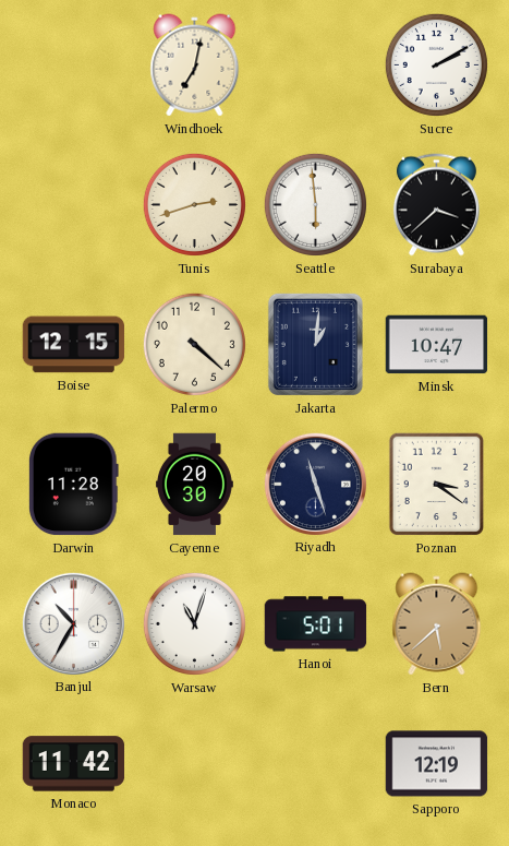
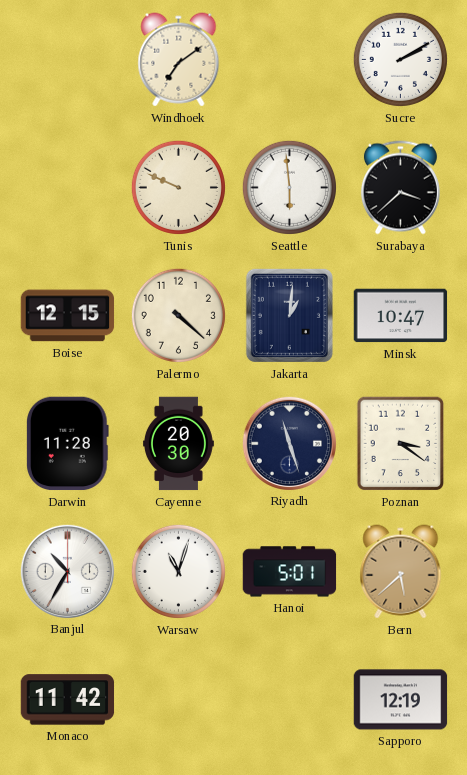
Windhoek: 7:02 -> 7:09
Tunis: 2:42 -> 9:49
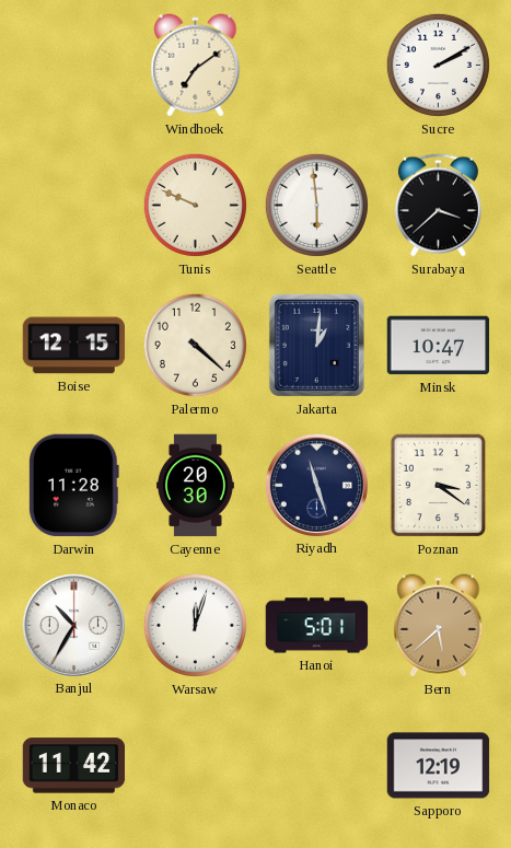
Warsaw: 11:03 -> 12:03
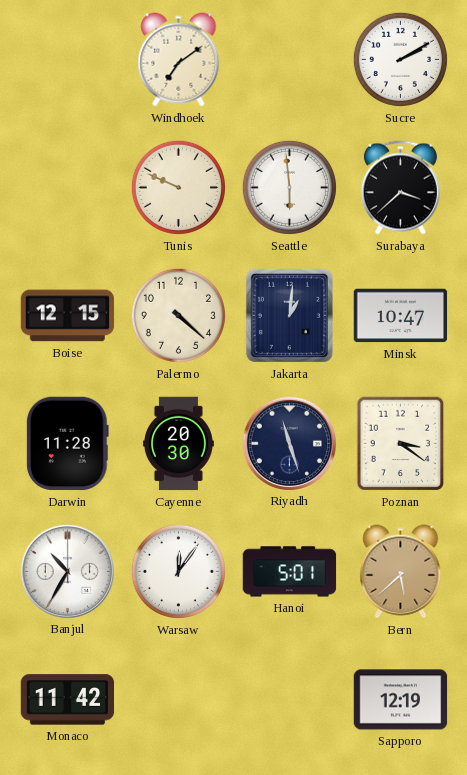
Warsaw: 12:03 -> 12:06
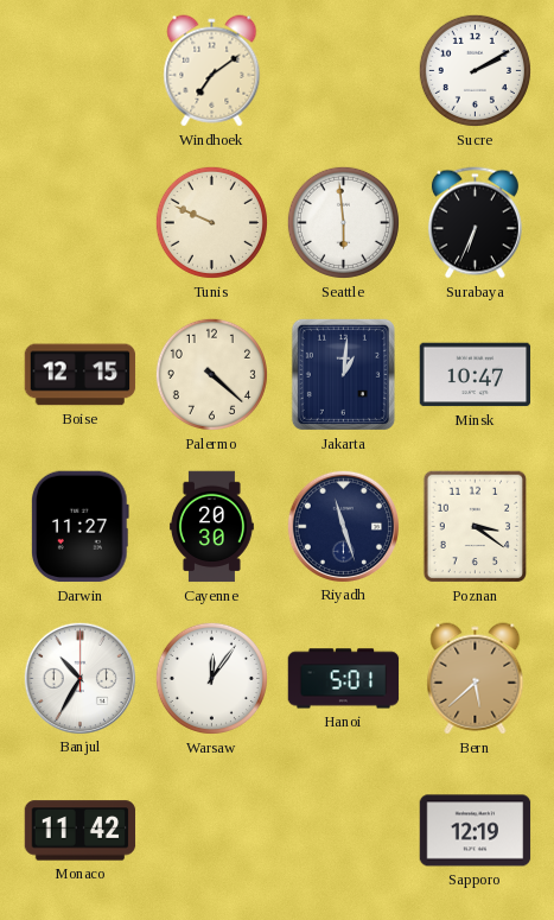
Surabaya: 3:38 -> 6:34
Darwin: 11:28 -> 11:27
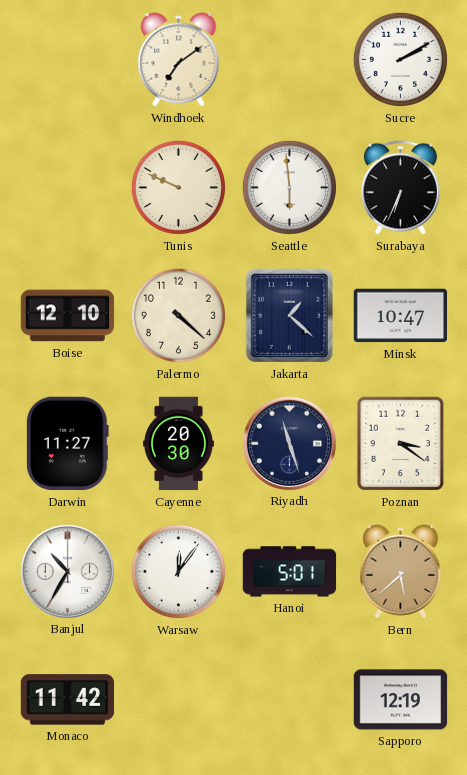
Boise: 12:15 -> 12:10
Jakarta: 1:01 -> 1:22
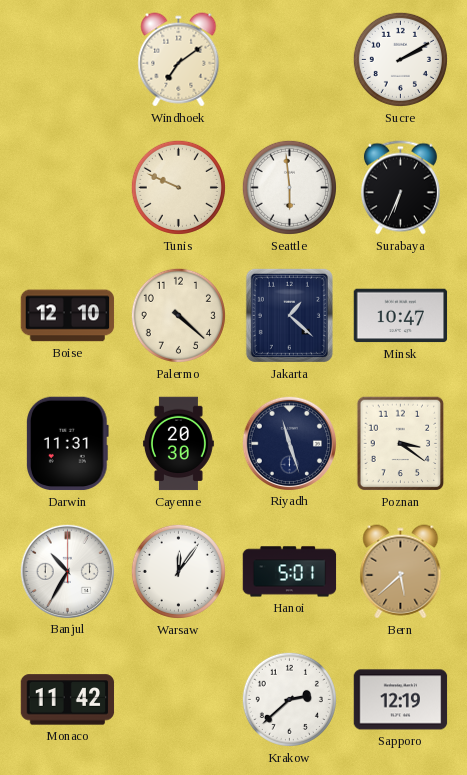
Darwin: 11:27 -> 11:31
Krakow: none -> 2:38
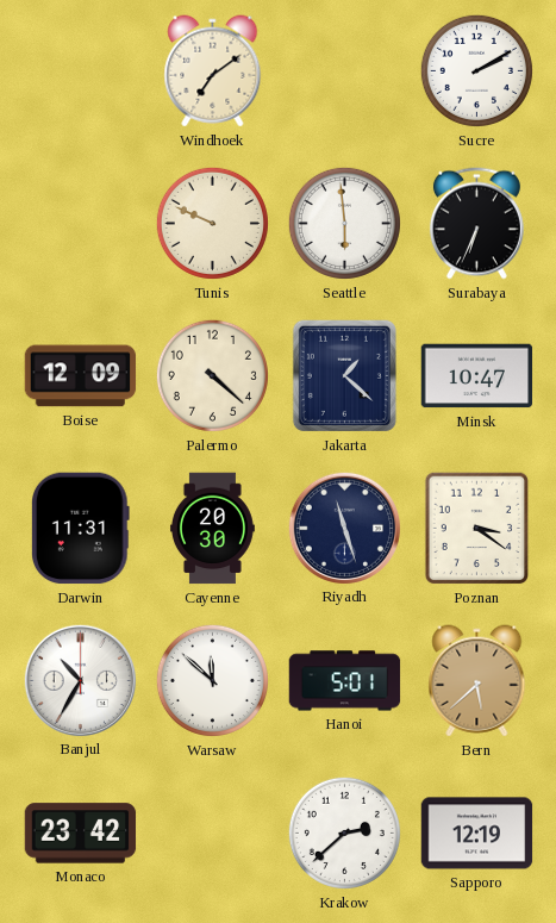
Boise: 12:10 -> 12:09
Warsaw: 12:06 -> 11:52
Monaco: 11:42 -> 23:42
